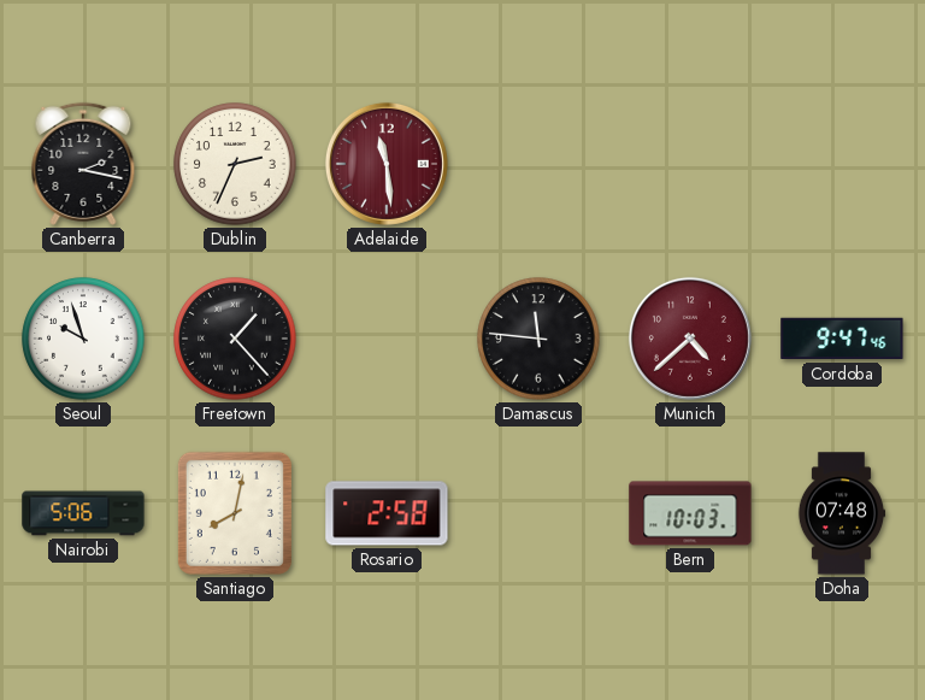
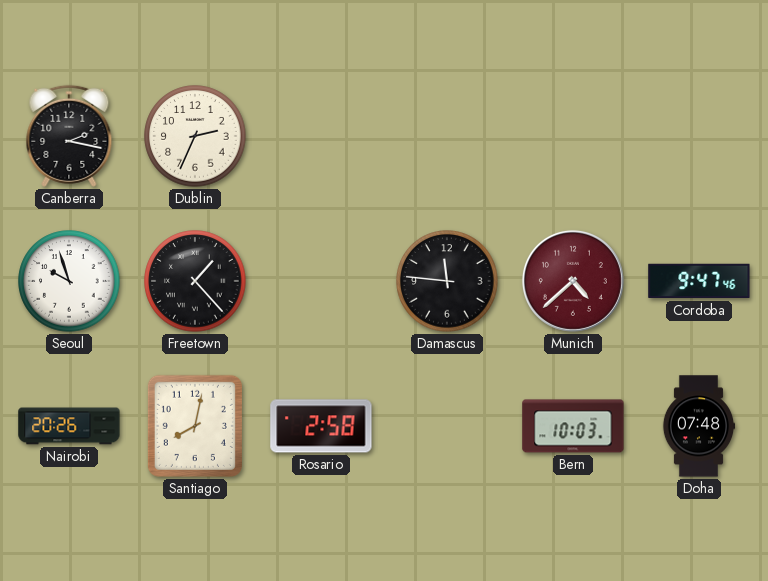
Adelaide: 11:29 -> none
Nairobi: 5:06 -> 20:26
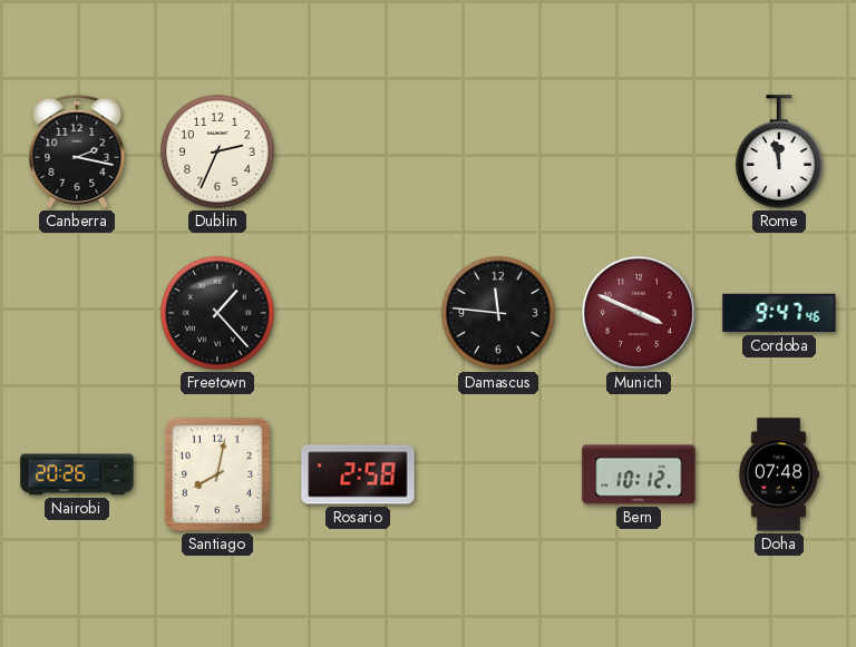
Rome: none -> 11:58
Seoul: 9:57 -> none
Munich: 4:38 -> 3:49
Bern: 10:03 -> 10:12
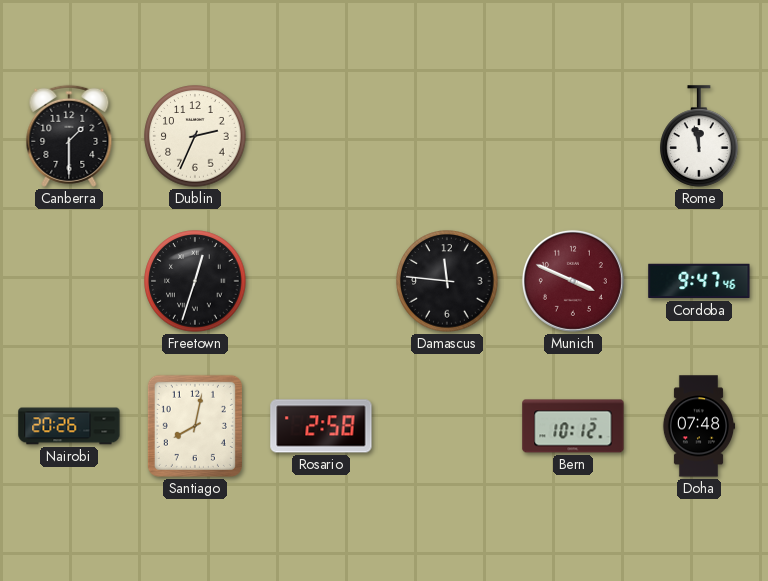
Canberra: 2:17 -> 1:30
Freetown: 1:23 -> 12:33
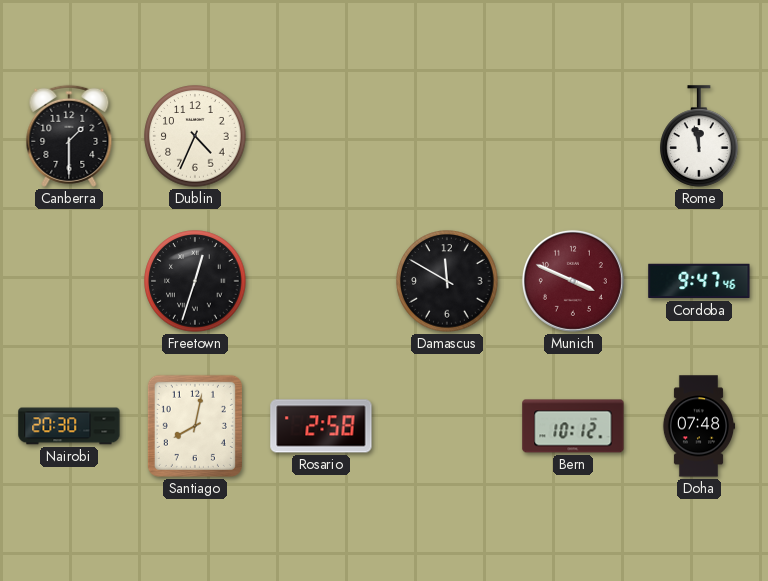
Dublin: 2:34 -> 4:34
Damascus: 11:46 -> 11:50
Nairobi: 20:26 -> 20:30
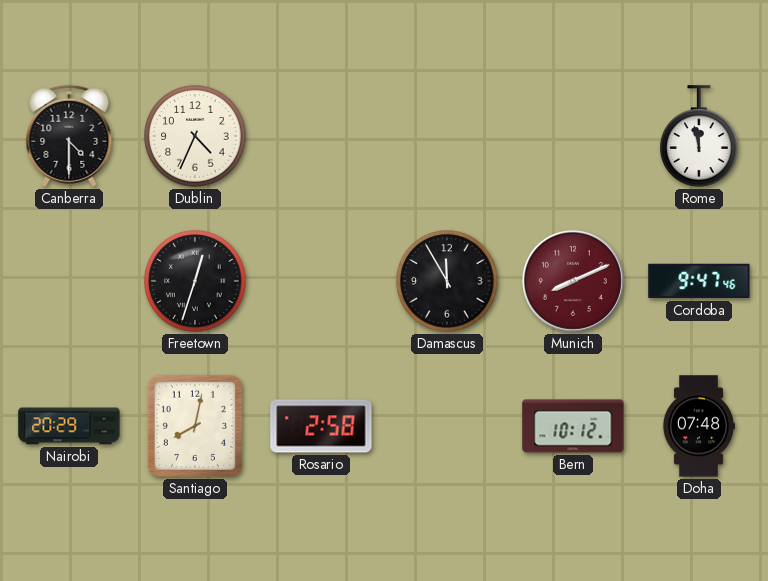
Canberra: 1:30 -> 4:30
Damascus: 11:50 -> 11:55
Munich: 3:49 -> 8:11
Nairobi: 20:30 -> 20:29
